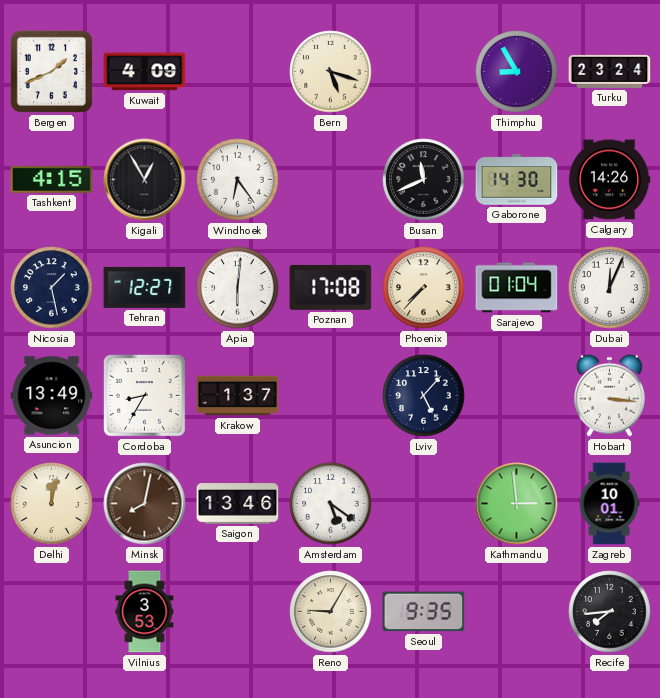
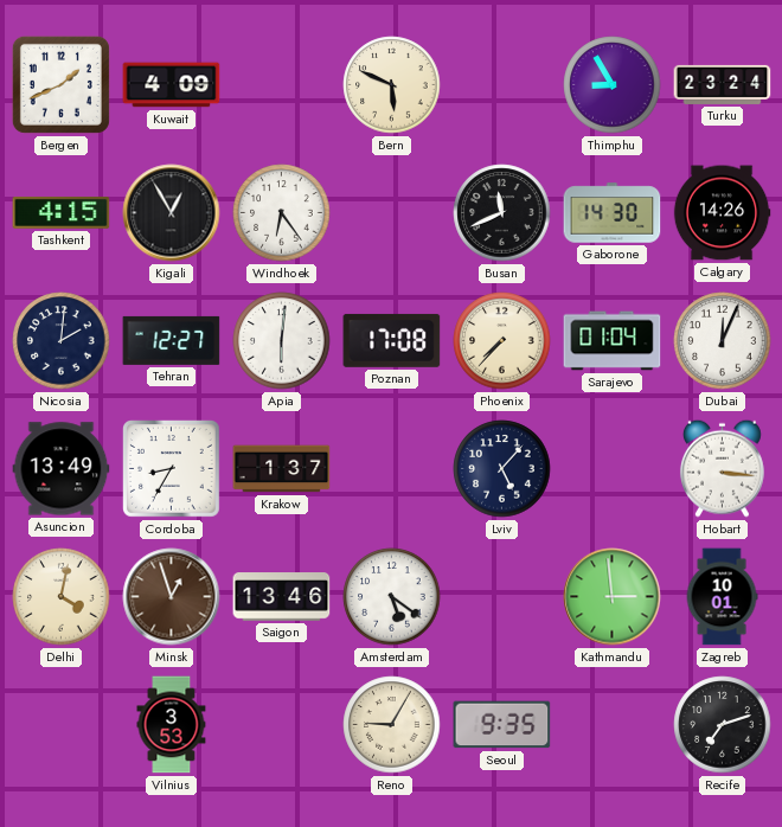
Bern: 5:18 -> 5:49
Nicosia: 1:28 -> 2:01
Delhi: 12:02 -> 4:02
Minsk: 8:02 -> 12:57
Recife: 7:44 -> 7:12
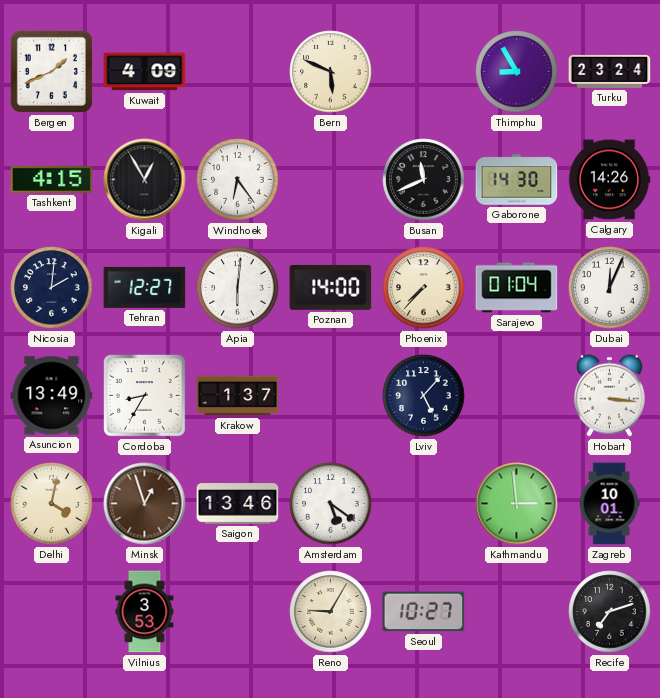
Poznan: 17:08 -> 14:00
Seoul: 9:35 -> 10:27
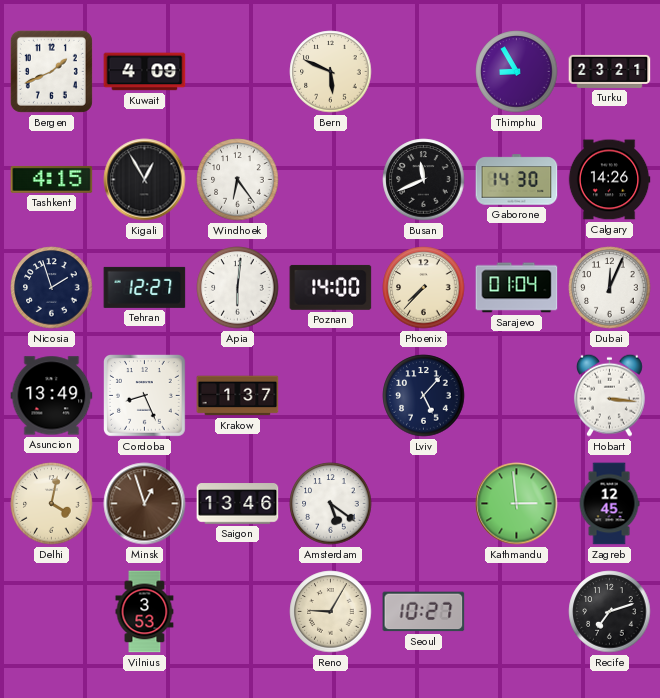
Turku: 23:24 -> 23:21
Nicosia: 2:01 -> 1:57
Cordoba: 8:35 -> 8:26
Zagreb: 10:01 -> 12:45
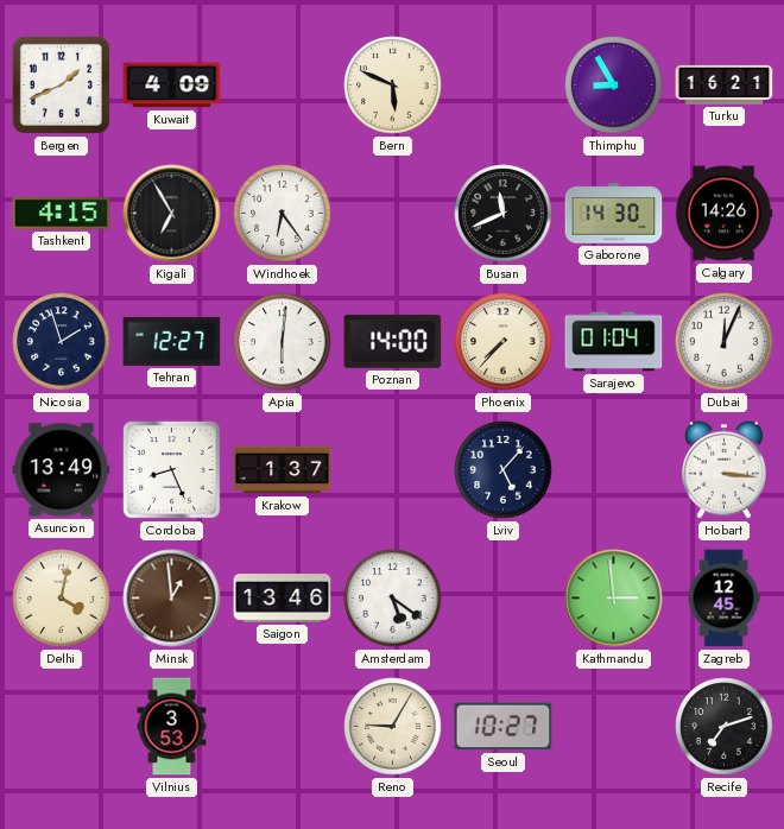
Turku: 23:21 -> 16:21
Kigali: 12:55 -> 6:55
Minsk: 12:57 -> 12:59
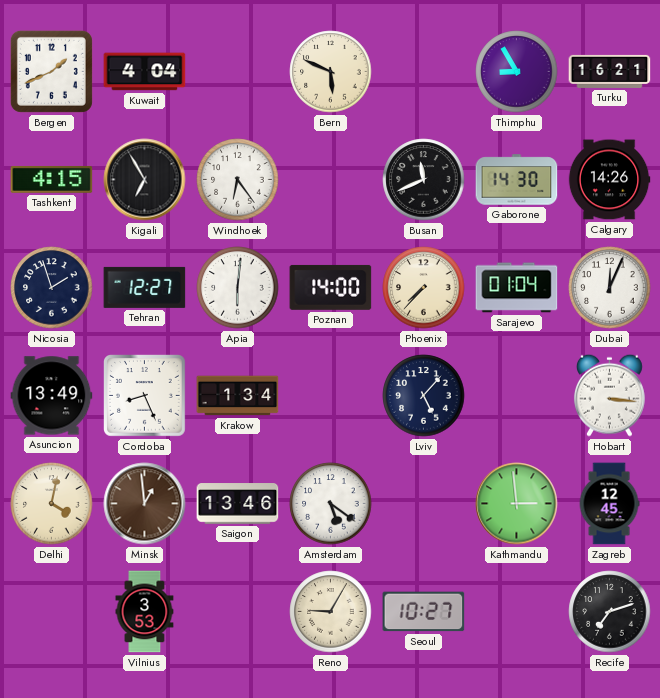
Kuwait: 4:09 -> 4:04
Krakow: 1:37 -> 1:34
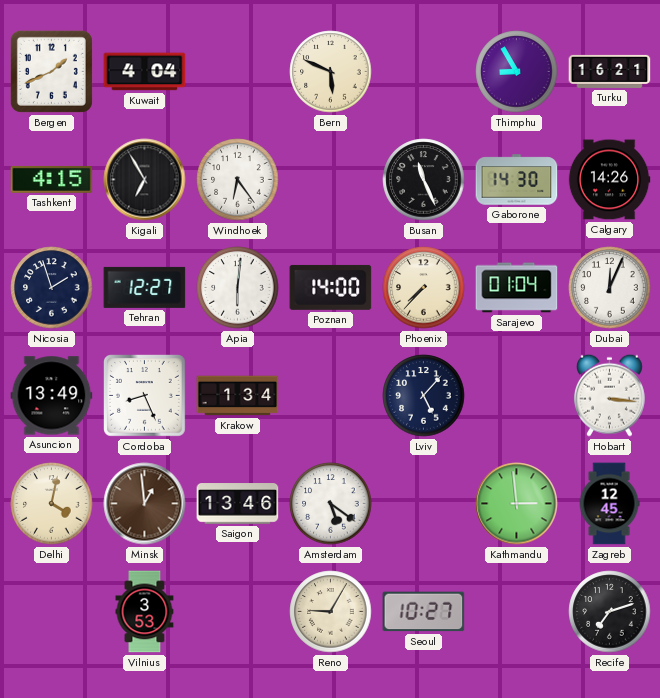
Busan: 11:41 -> 11:26
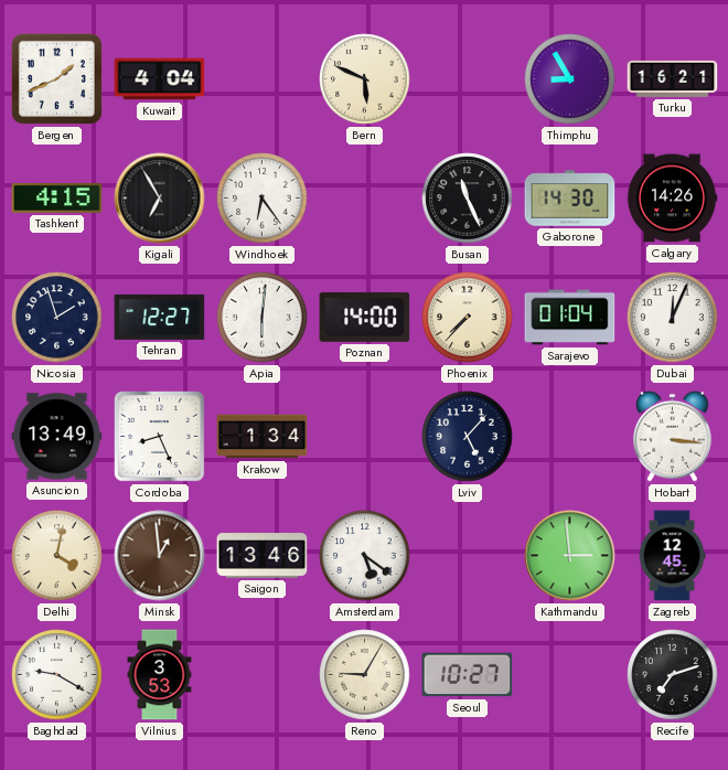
Baghdad: none -> 9:20
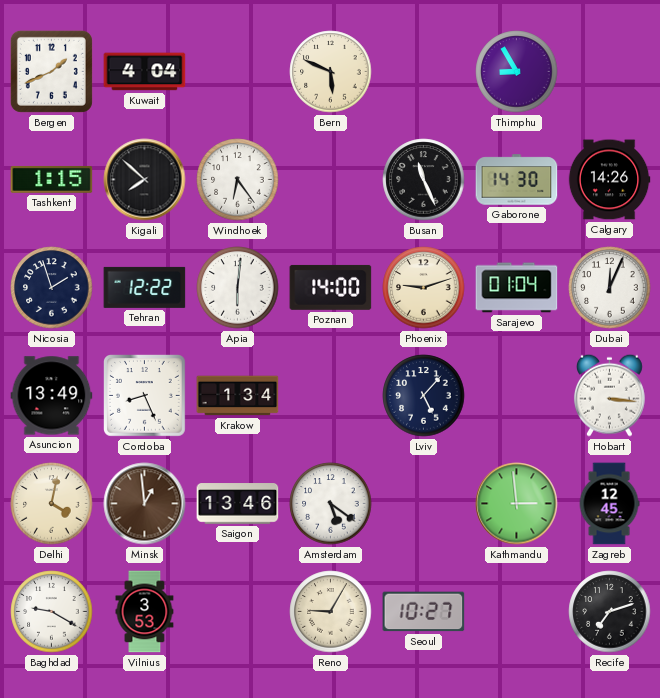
Turku: 16:21 -> none
Tashkent: 4:15 -> 1:15
Kigali: 6:55 -> 7:52
Tehran: 12:27 -> 12:22
Phoenix: 7:37 -> 9:12
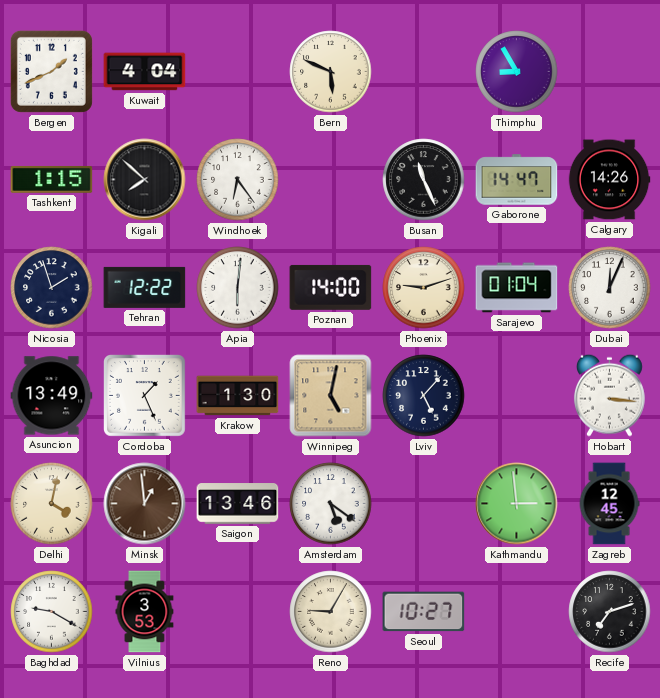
Gaborone: 14:30 -> 14:47
Cordoba: 8:26 -> 1:26
Krakow: 1:34 -> 1:30
Winnipeg: none -> 5:02
